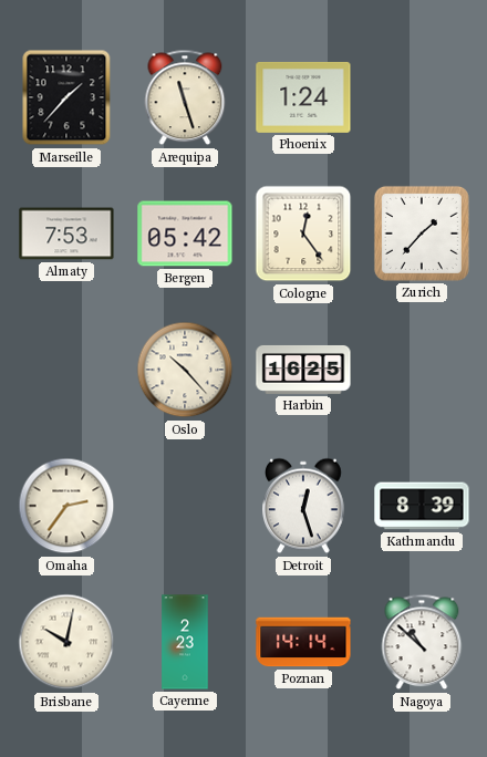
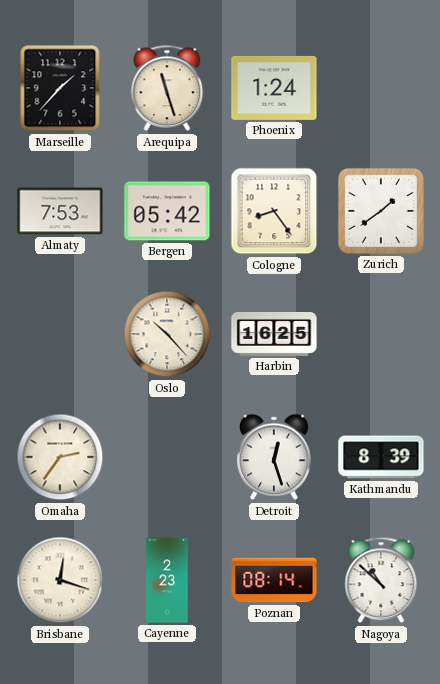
Cologne: 12:24 -> 8:24
Zurich: 1:37 -> 1:39
Brisbane: 10:02 -> 12:18
Poznan: 14:14 -> 08:14
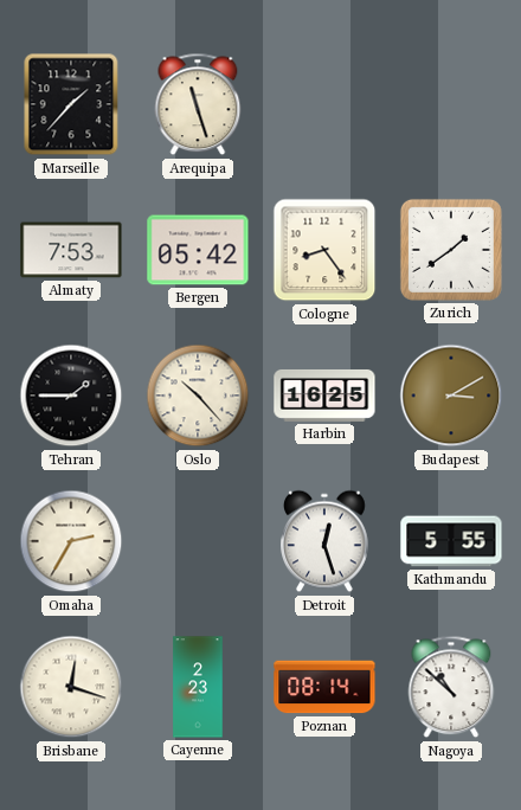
Phoenix: 1:24 -> none
Tehran: none -> 1:45
Budapest: none -> 3:10
Omaha: 2:36 -> 2:35
Kathmandu: 8:39 -> 5:55
